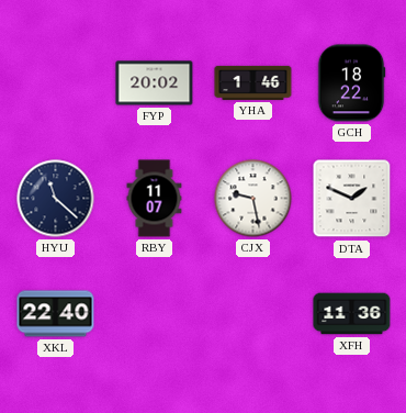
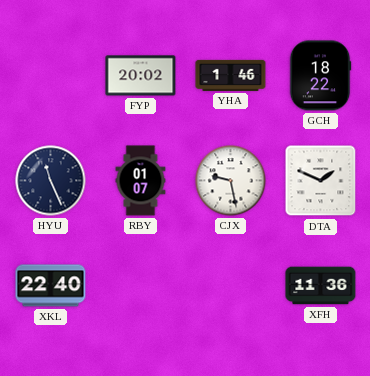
HYU: 11:22 -> 11:26
RBY: 11:07 -> 01:07
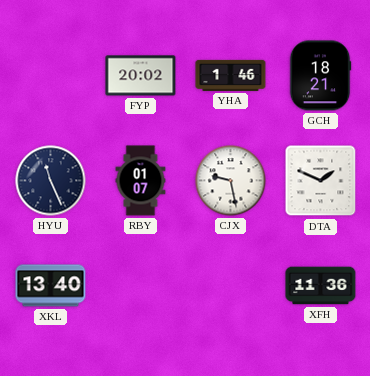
GCH: 18:22 -> 18:21
XKL: 22:40 -> 13:40
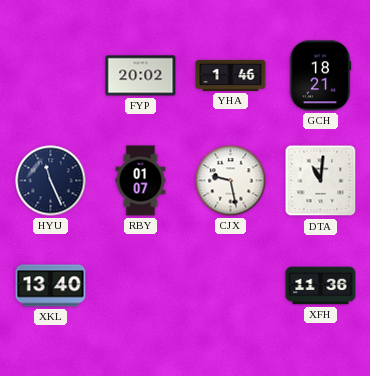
DTA: 1:49 -> 11:01
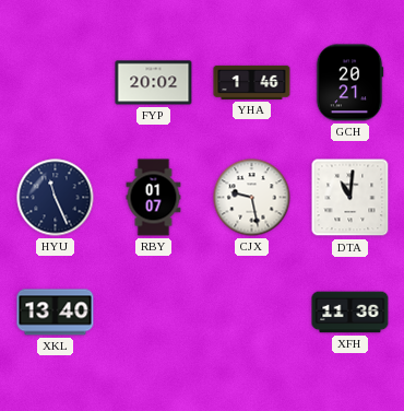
GCH: 18:21 -> 20:21
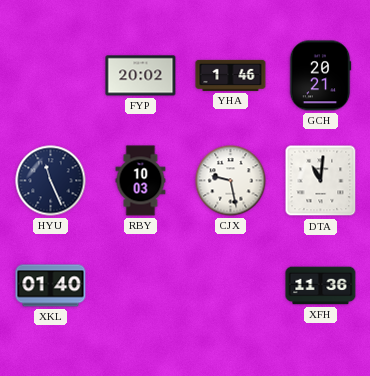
RBY: 01:07 -> 10:03
XKL: 13:40 -> 01:40
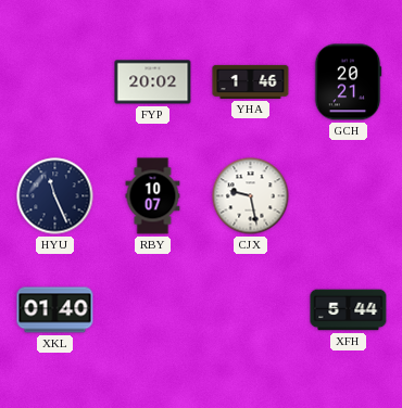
RBY: 10:03 -> 10:07
DTA: 11:01 -> none
XFH: 11:36 -> 5:44
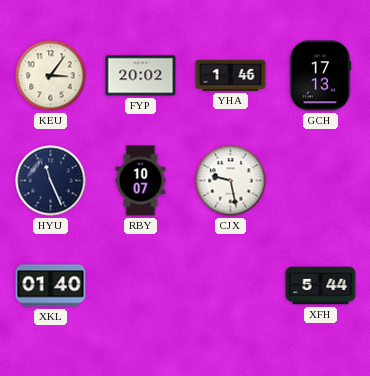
KEU: none -> 3:06
GCH: 20:21 -> 17:13
